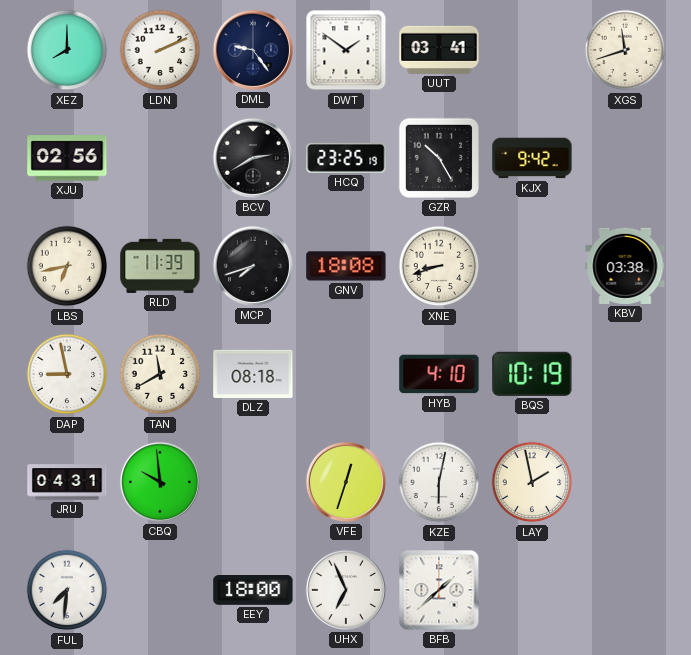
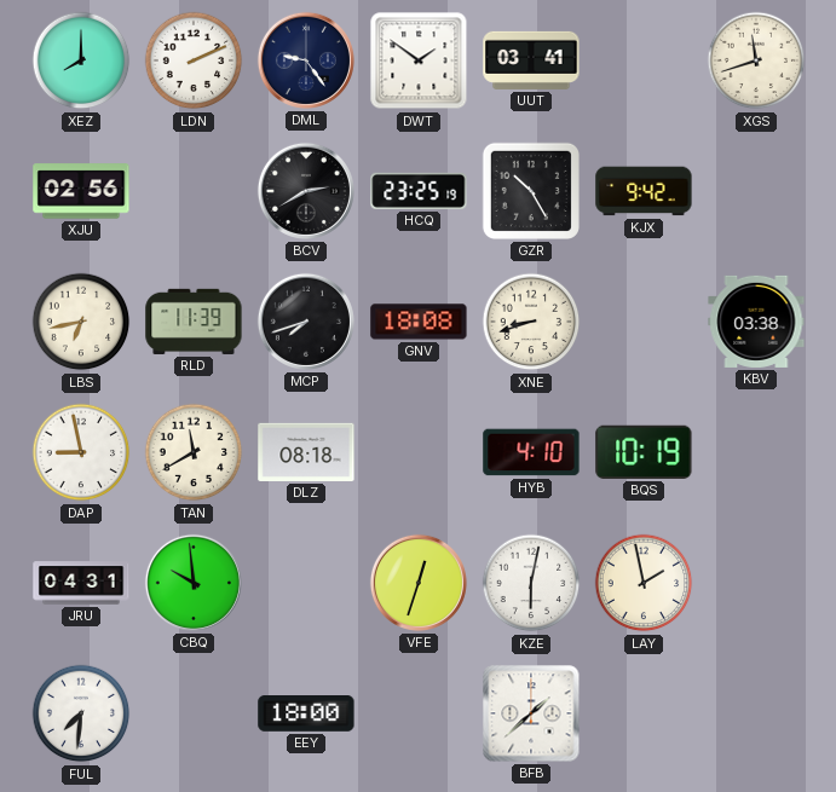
UHX: 6:56 -> none
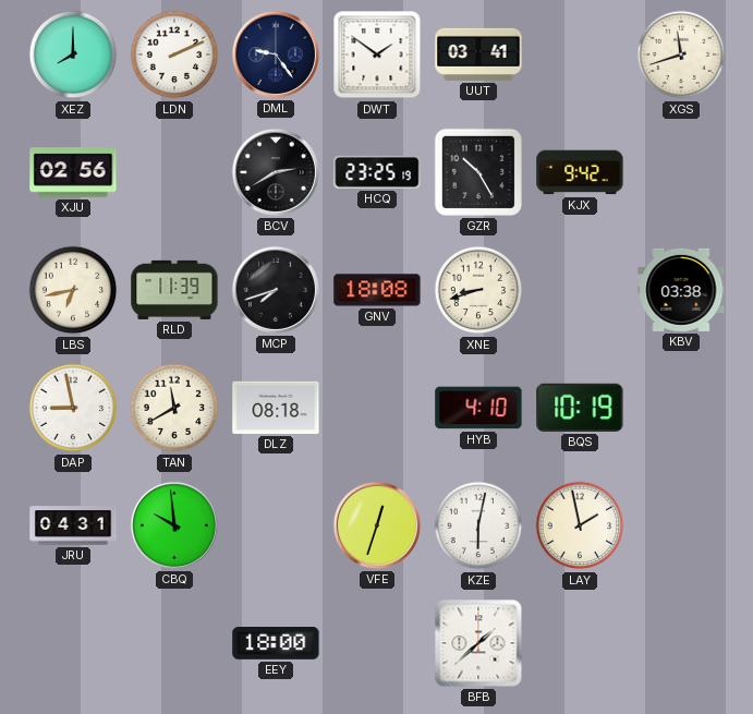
FUL: 7:31 -> none
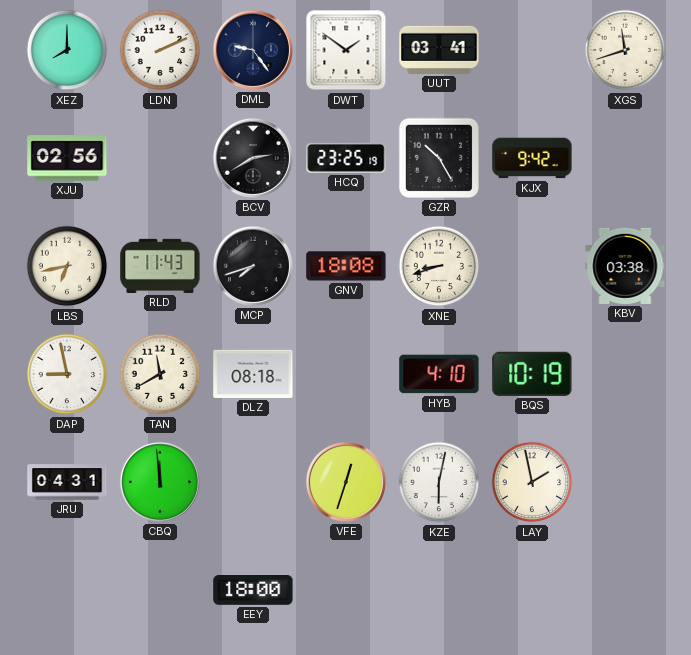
RLD: 11:39 -> 11:43
CBQ: 9:59 -> 11:59
BFB: 1:38 -> none
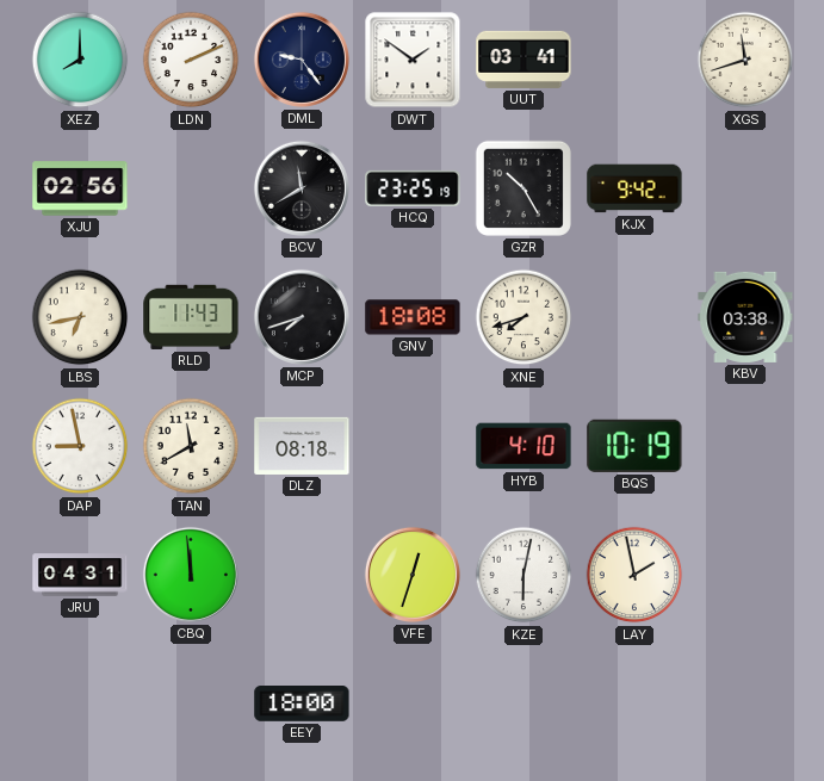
BCV: 2:40 -> 11:40
XNE: 8:42 -> 7:42
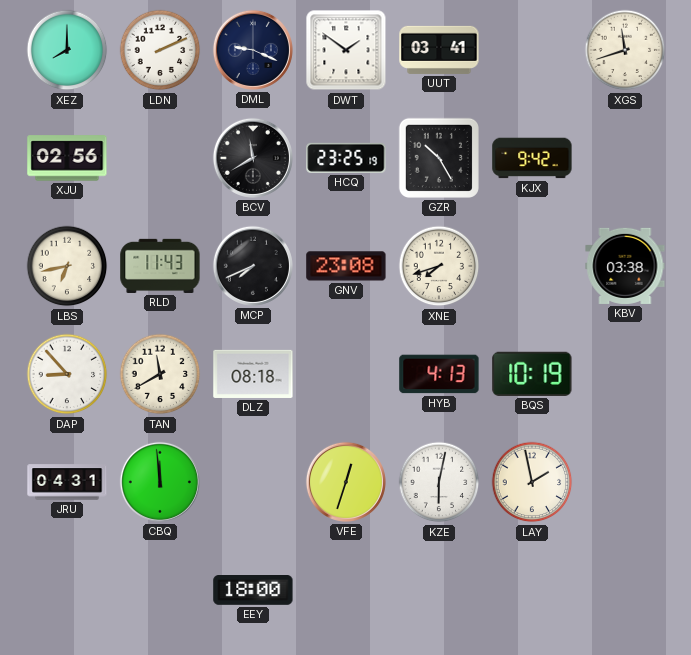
DML: 9:24 -> 9:19
MCP: 7:42 -> 7:41
GNV: 18:08 -> 23:08
DAP: 8:58 -> 8:53
HYB: 4:10 -> 4:13
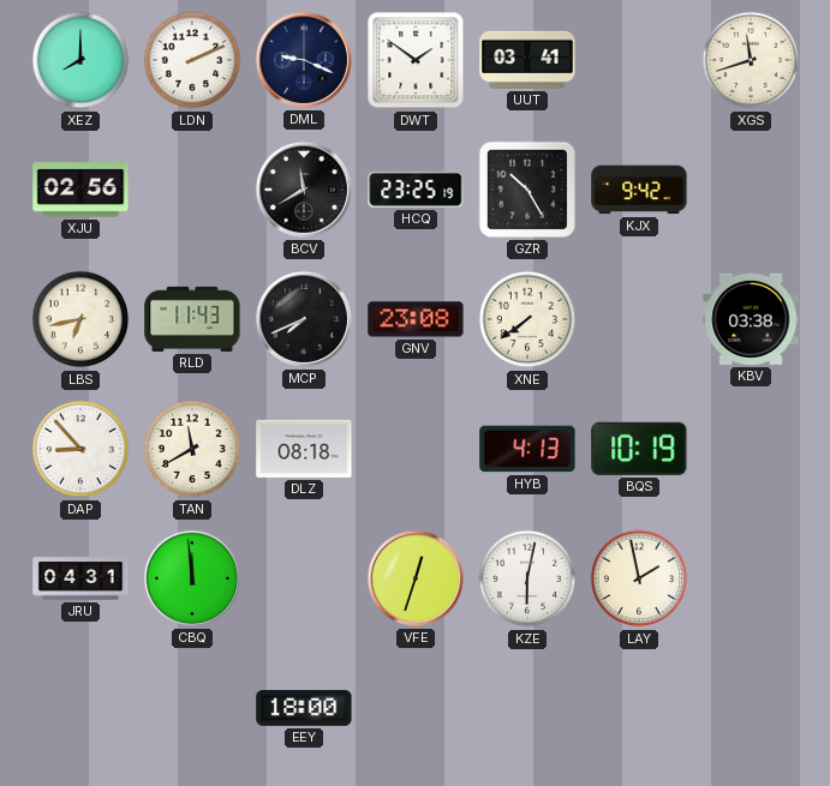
XNE: 7:42 -> 7:39
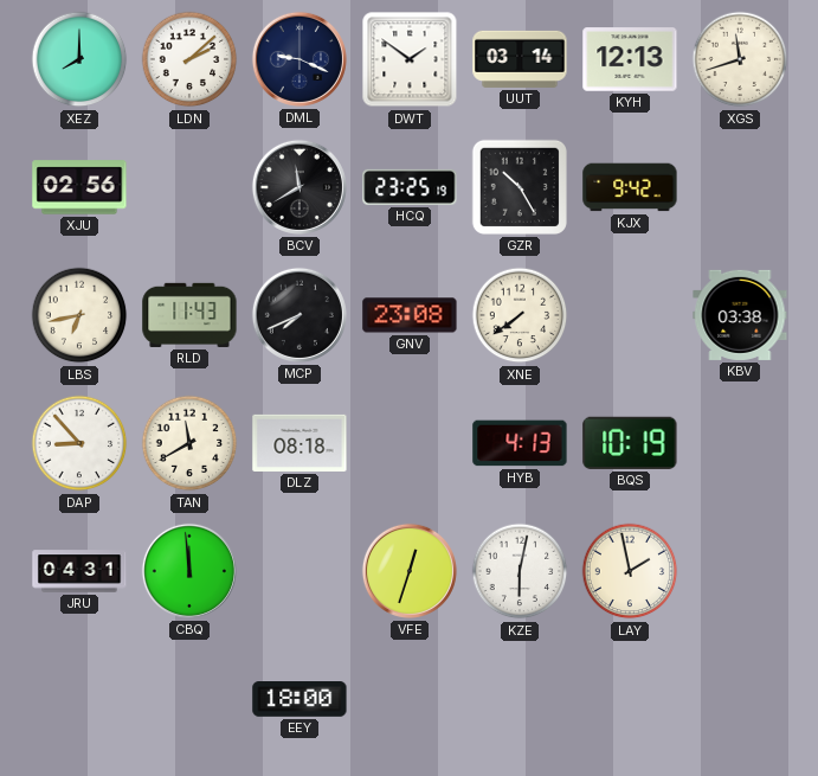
LDN: 2:11 -> 2:08
UUT: 03:41 -> 03:14
KYH: none -> 12:13
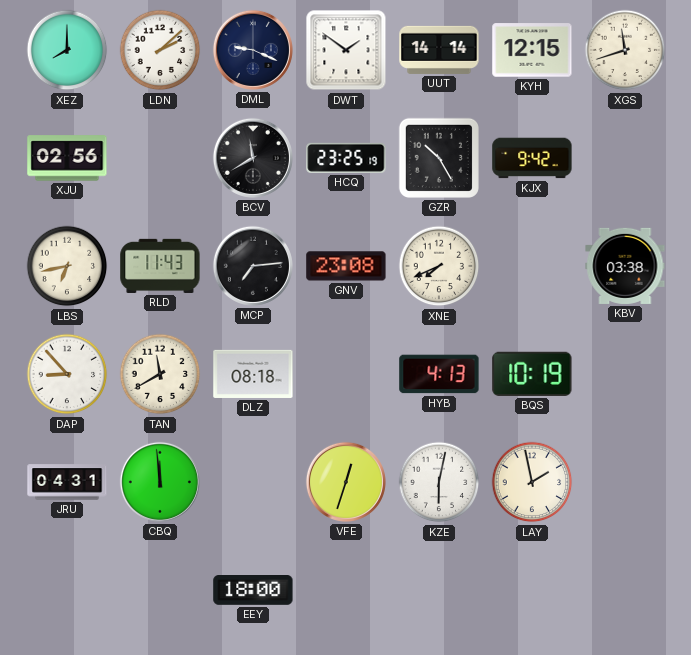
UUT: 03:14 -> 14:14
KYH: 12:13 -> 12:15
MCP: 7:41 -> 7:14
XNE: 7:39 -> 7:41
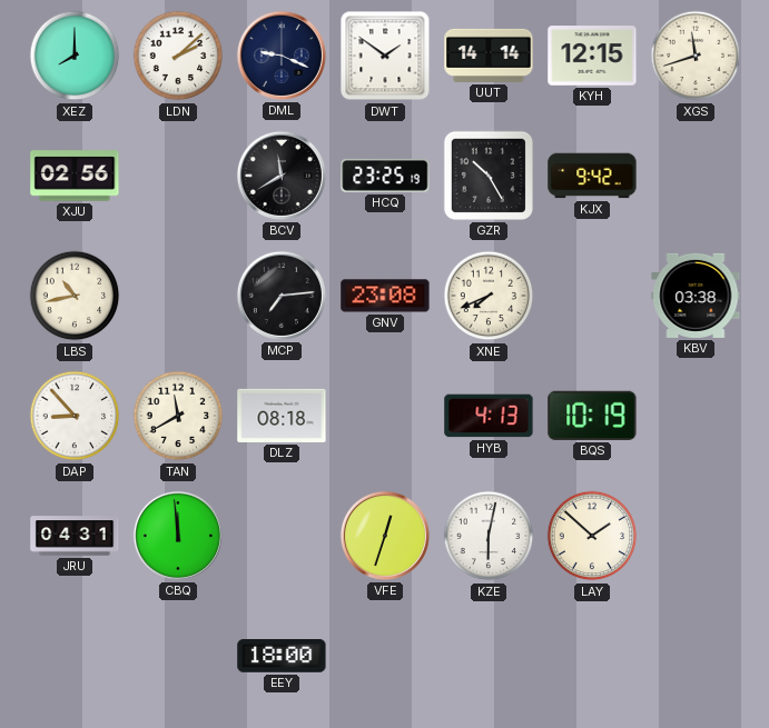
LBS: 6:43 -> 10:43
RLD: 11:43 -> none
LAY: 1:58 -> 1:52
